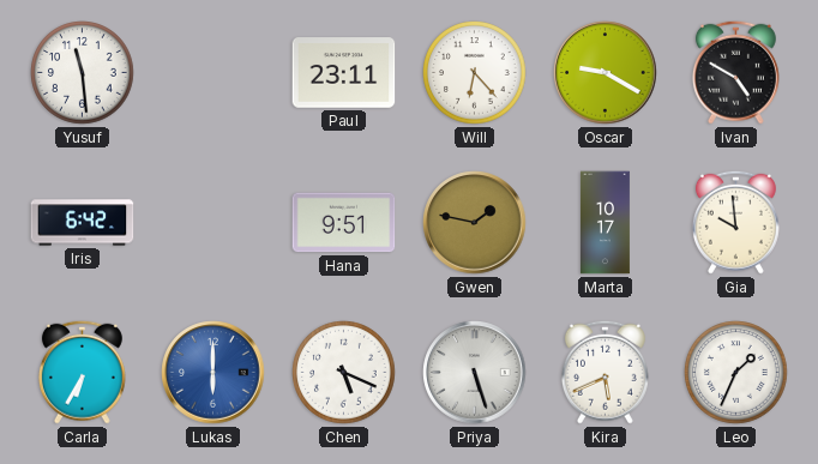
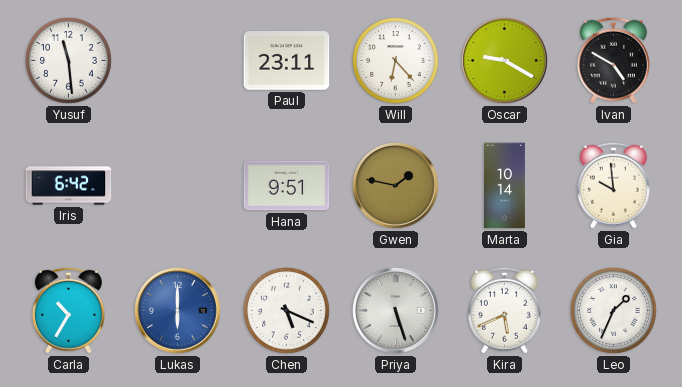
Marta: 10:17 -> 10:14
Carla: 6:35 -> 10:35
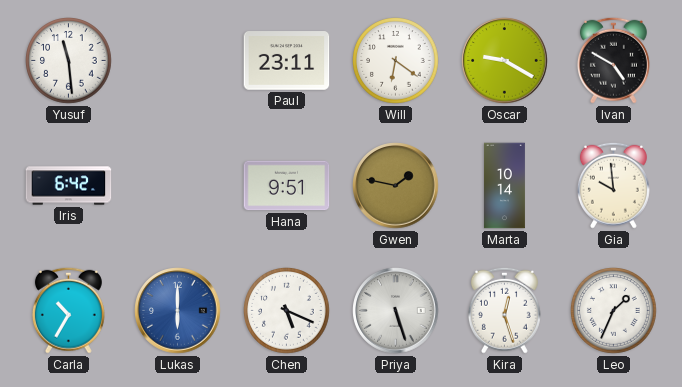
Will: 6:23 -> 6:21
Kira: 5:41 -> 12:27
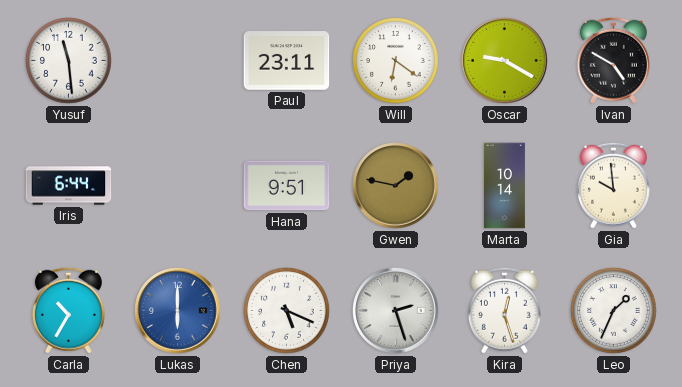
Iris: 6:42 -> 6:44
Priya: 5:27 -> 2:27
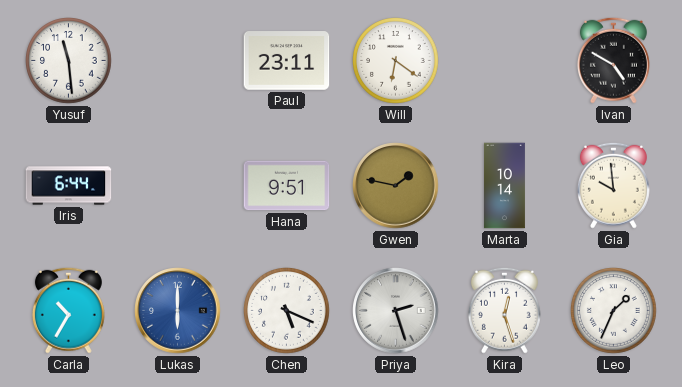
Oscar: 9:20 -> none
